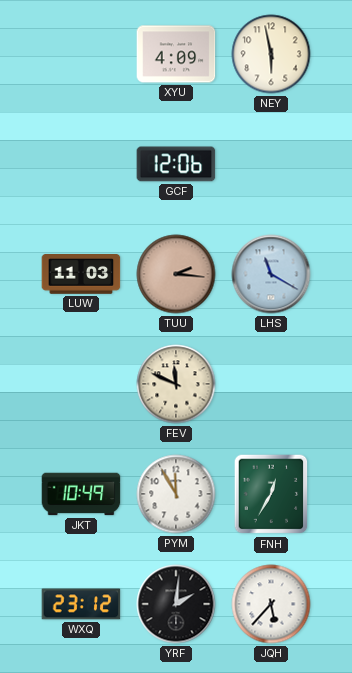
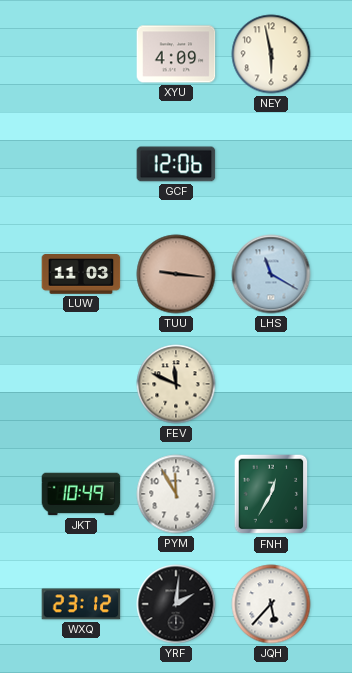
TUU: 2:16 -> 9:16
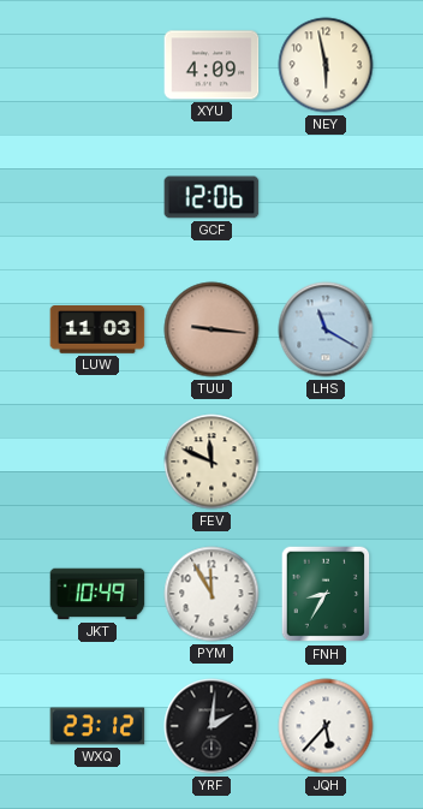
FNH: 12:35 -> 8:35
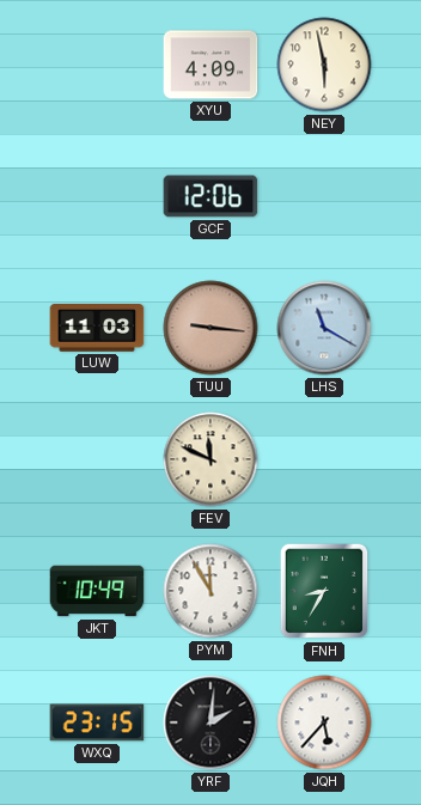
WXQ: 23:12 -> 23:15
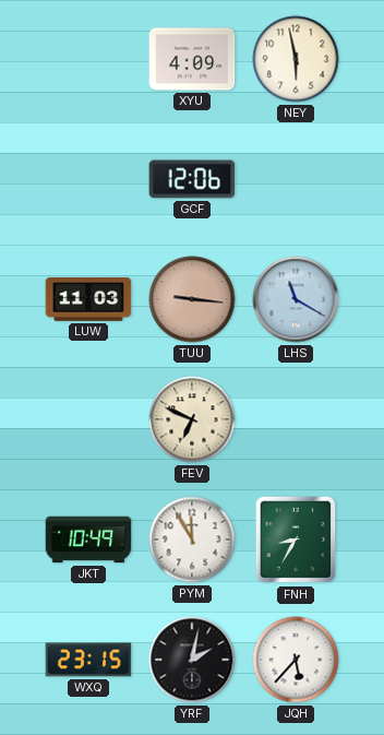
FEV: 11:49 -> 6:49
YRF: 2:01 -> 2:02
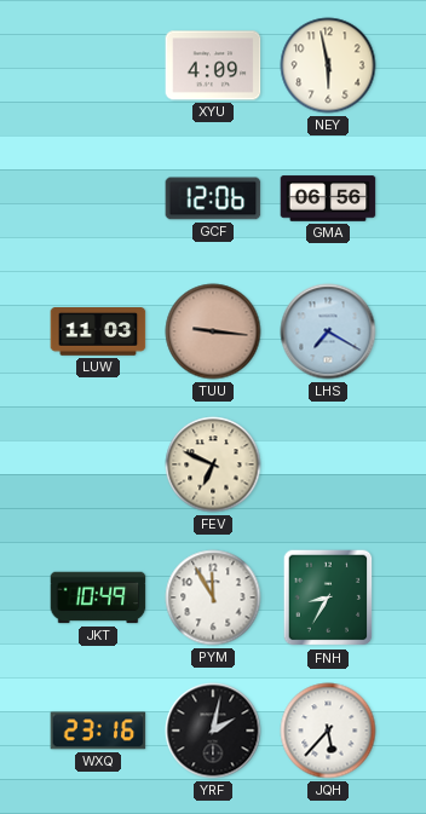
GMA: none -> 06:56
LHS: 11:20 -> 7:20
WXQ: 23:15 -> 23:16
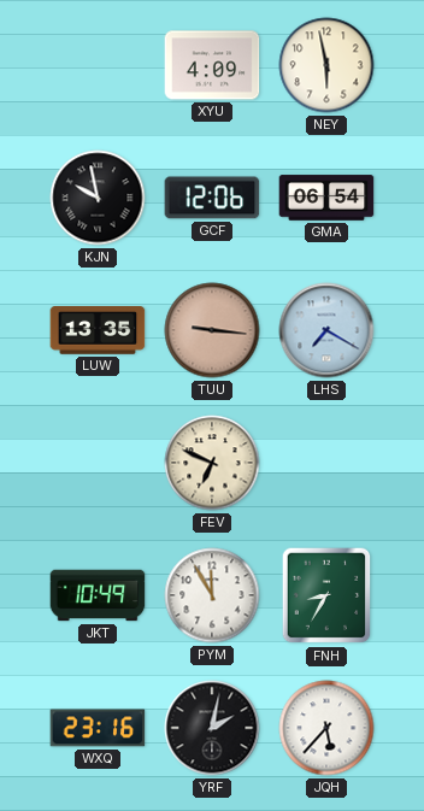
KJN: none -> 9:58
GMA: 06:56 -> 06:54
LUW: 11:03 -> 13:35
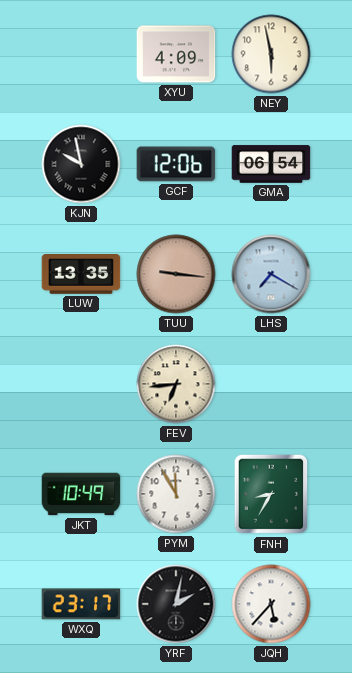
FEV: 6:49 -> 6:44
WXQ: 23:16 -> 23:17
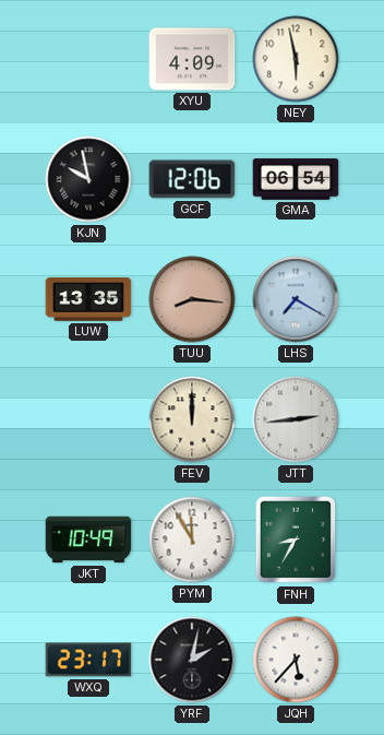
TUU: 9:16 -> 8:16
FEV: 6:44 -> 12:00
JTT: none -> 2:44
